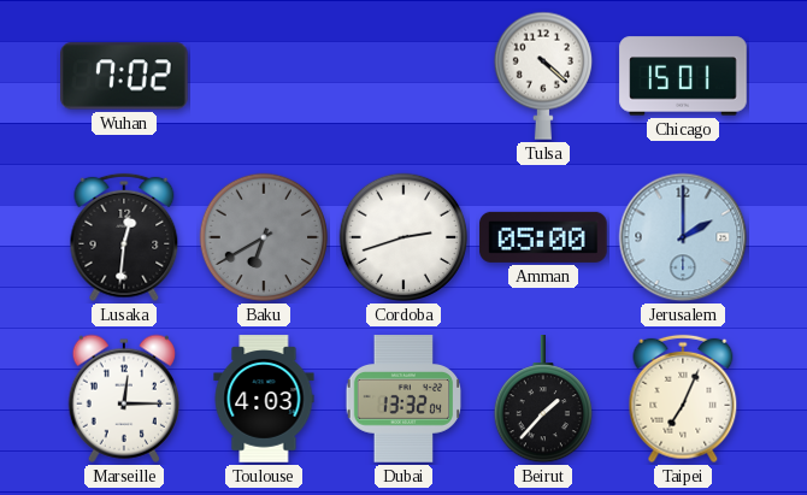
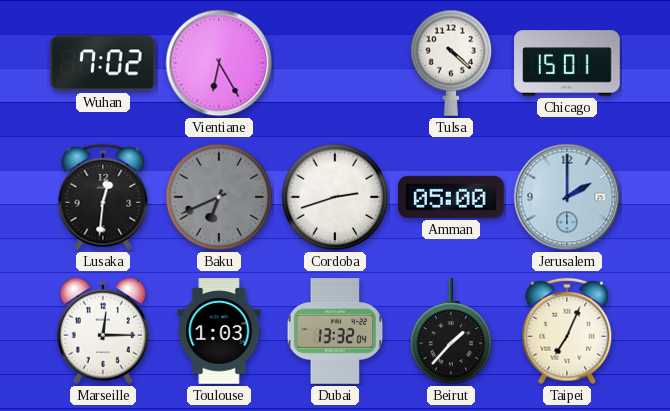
Vientiane: none -> 6:25
Baku: 6:40 -> 6:41
Toulouse: 4:03 -> 1:03
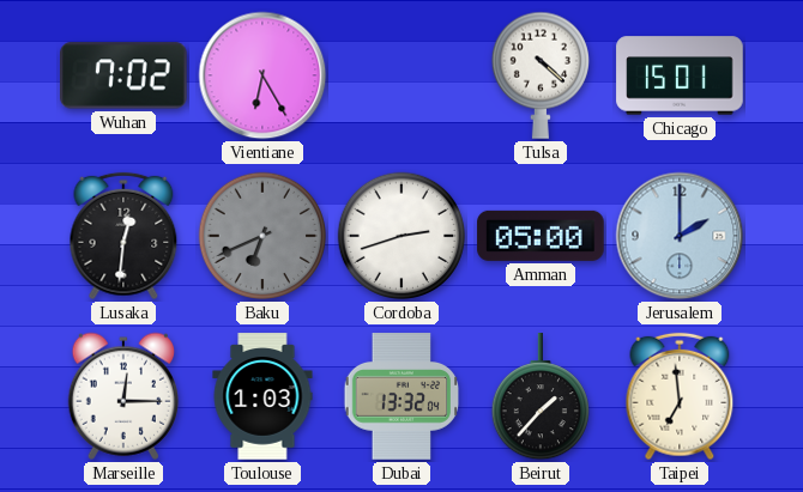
Taipei: 7:04 -> 6:59
